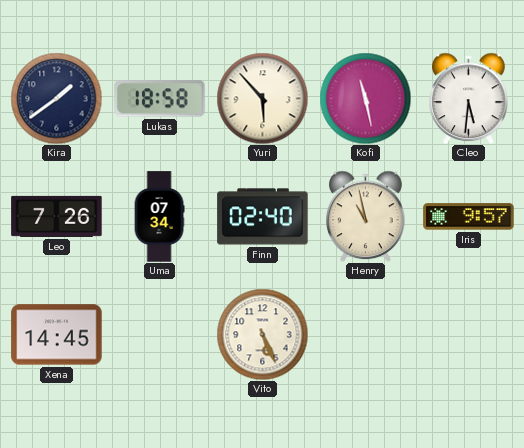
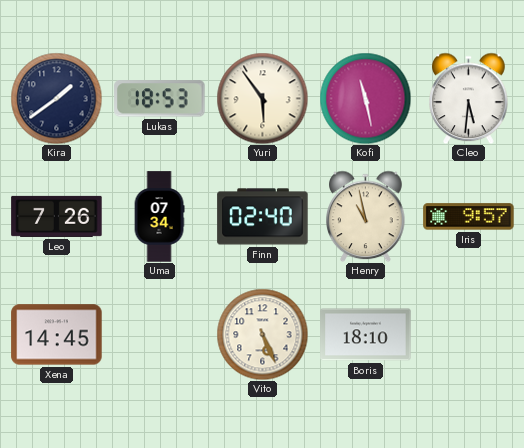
Lukas: 18:58 -> 18:53
Yuri: 5:53 -> 5:54
Boris: none -> 18:10
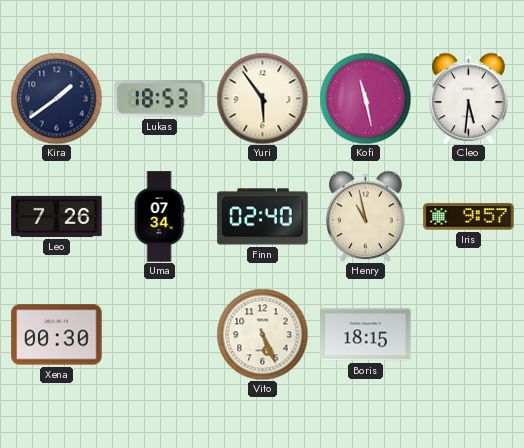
Xena: 14:45 -> 00:30
Boris: 18:10 -> 18:15
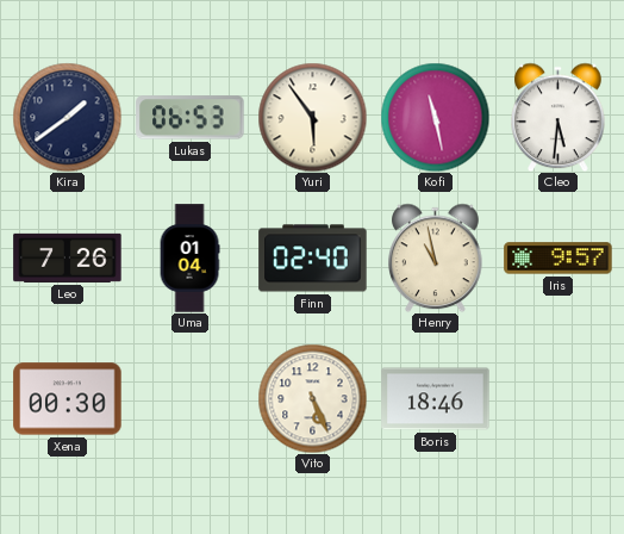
Lukas: 18:53 -> 06:53
Uma: 07:34 -> 01:04
Boris: 18:15 -> 18:46
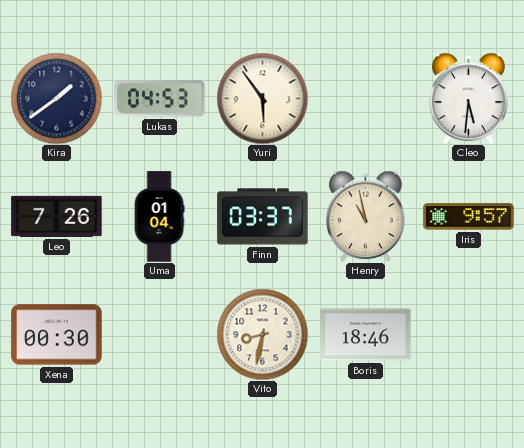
Lukas: 06:53 -> 04:53
Kofi: 11:28 -> none
Finn: 02:40 -> 03:37
Vito: 5:26 -> 8:32
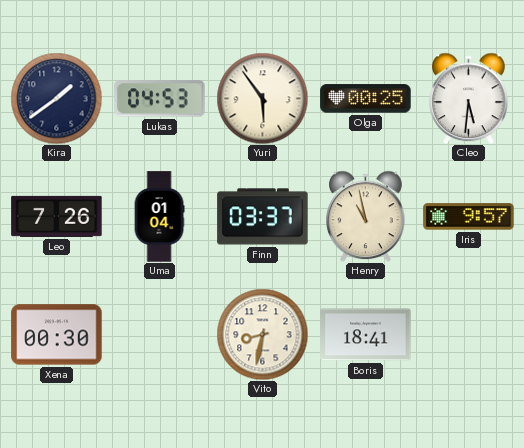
Olga: none -> 00:25
Boris: 18:46 -> 18:41
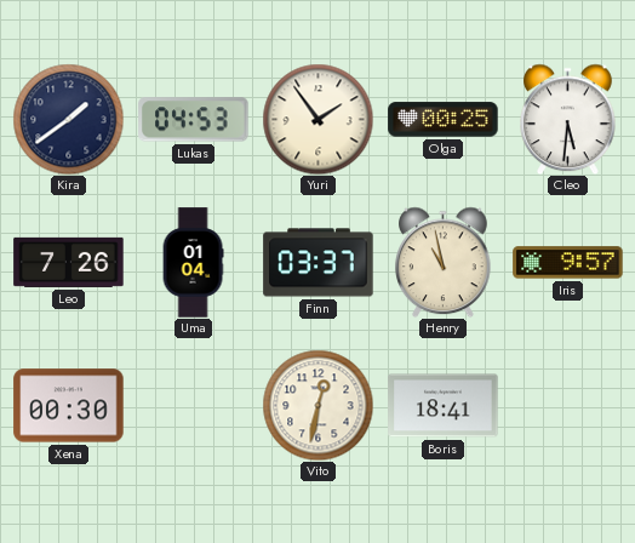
Yuri: 5:54 -> 1:54
Vito: 8:32 -> 12:32
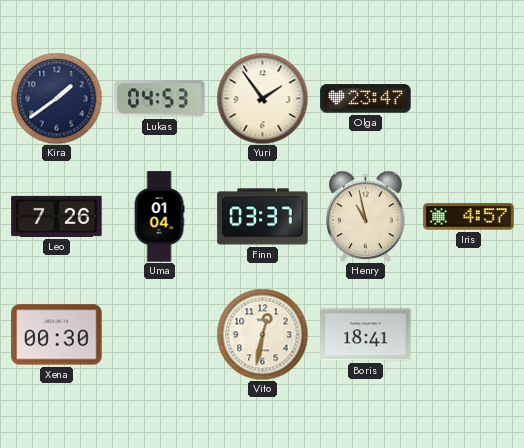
Olga: 00:25 -> 23:47
Cleo: 5:31 -> none
Iris: 9:57 -> 4:57
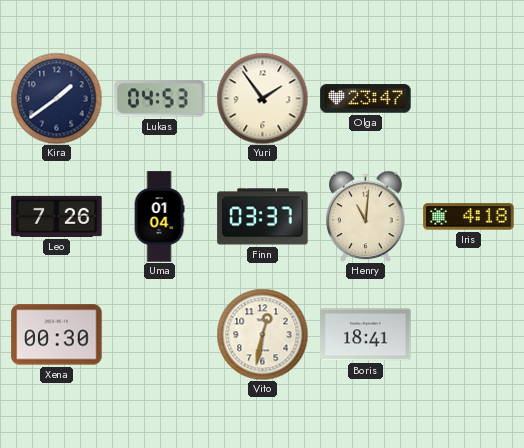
Henry: 10:58 -> 11:01
Iris: 4:57 -> 4:18
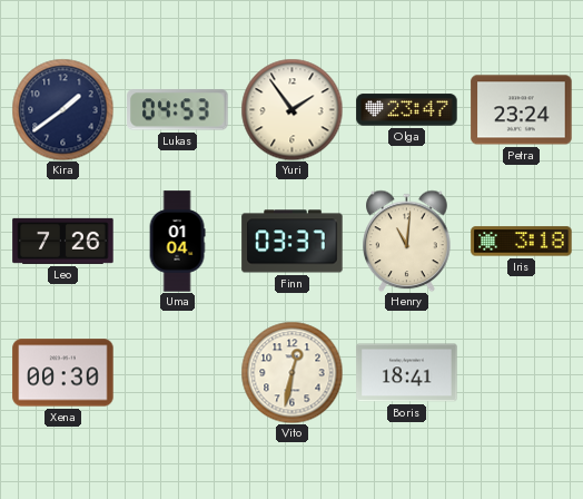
Petra: none -> 23:24
Iris: 4:18 -> 3:18
